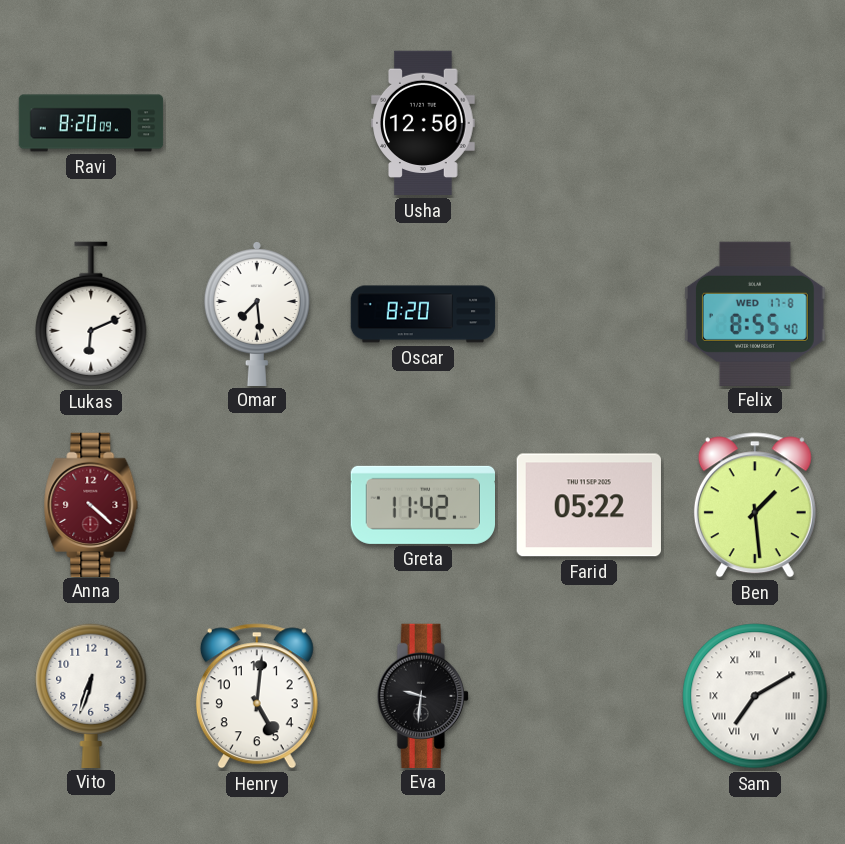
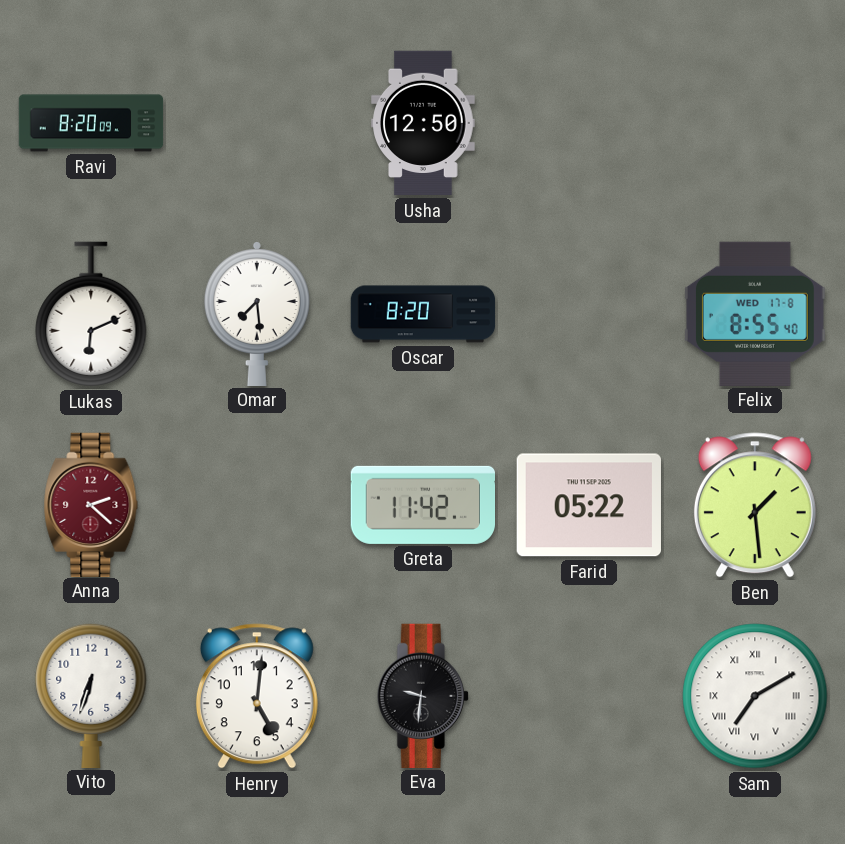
Anna: 4:22 -> 2:22
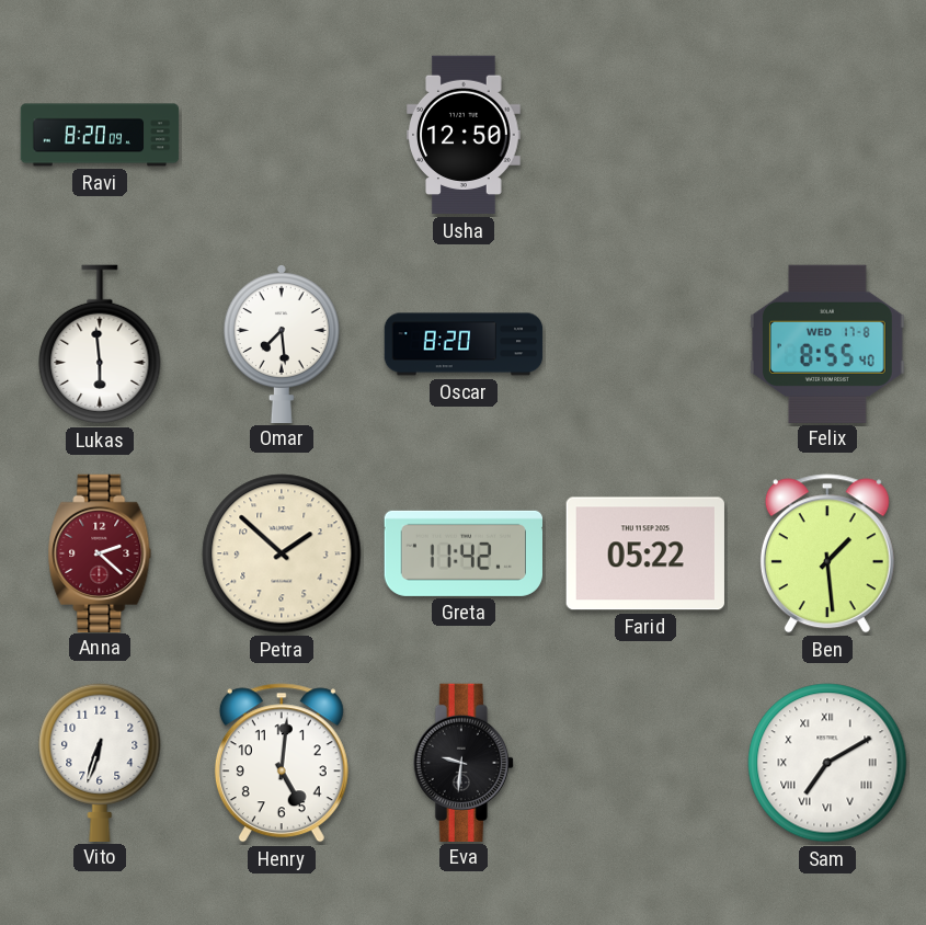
Lukas: 6:11 -> 5:59
Petra: none -> 1:52
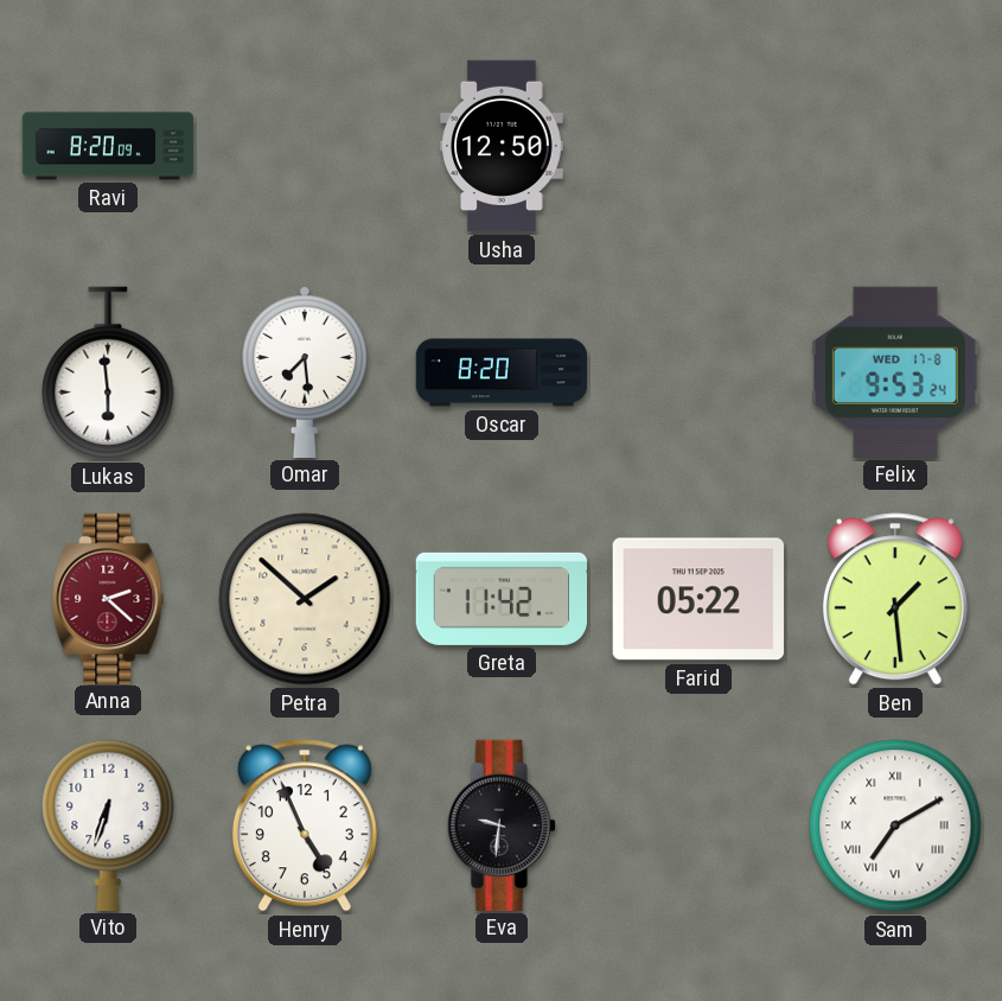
Felix: 8:55 -> 9:53
Henry: 5:01 -> 4:56
